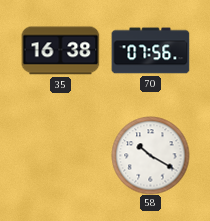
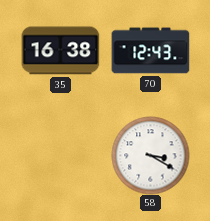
70: 07:56 -> 12:43
58: 10:20 -> 3:20
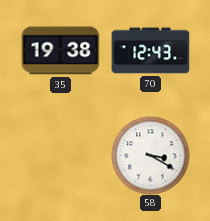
35: 16:38 -> 19:38
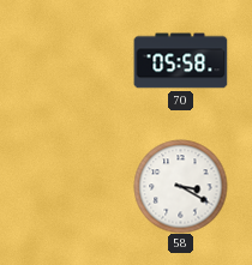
35: 19:38 -> none
70: 12:43 -> 05:58
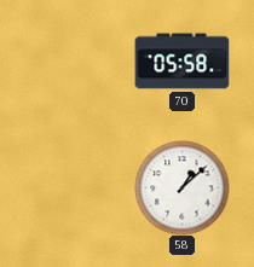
58: 3:20 -> 1:08
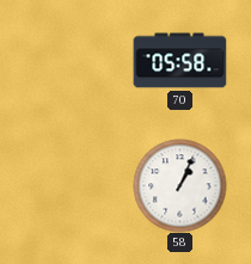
58: 1:08 -> 1:04
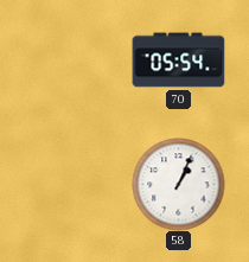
70: 05:58 -> 05:54
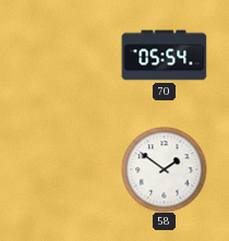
58: 1:04 -> 1:51
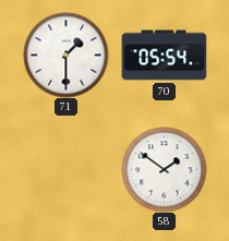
71: none -> 1:30
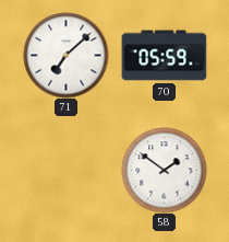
71: 1:30 -> 7:08
70: 05:54 -> 05:59
